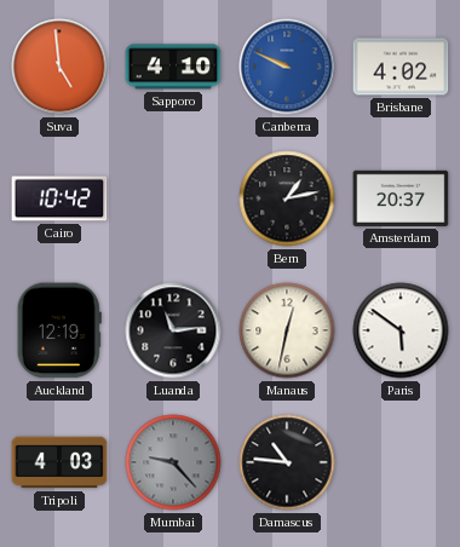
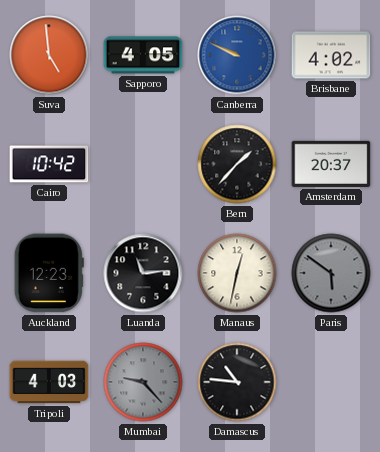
Sapporo: 4:10 -> 4:05
Bern: 1:13 -> 1:37
Auckland: 12:19 -> 12:23
Paris dial: white -> grey
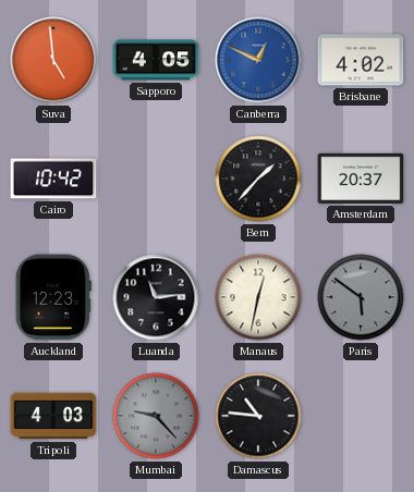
Canberra: 9:49 -> 12:49
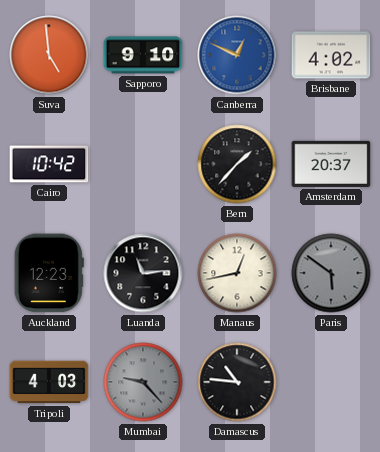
Sapporo: 4:05 -> 9:10
Manaus: 12:32 -> 12:43
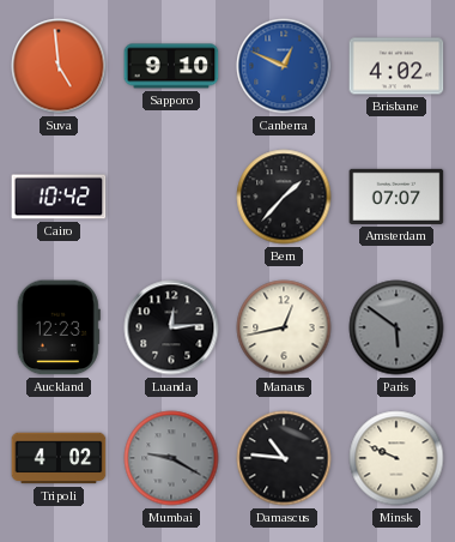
Amsterdam: 20:37 -> 07:07
Luanda: 11:14 -> 12:14
Tripoli: 4:03 -> 4:02
Mumbai: 9:23 -> 9:20
Minsk: none -> 9:49
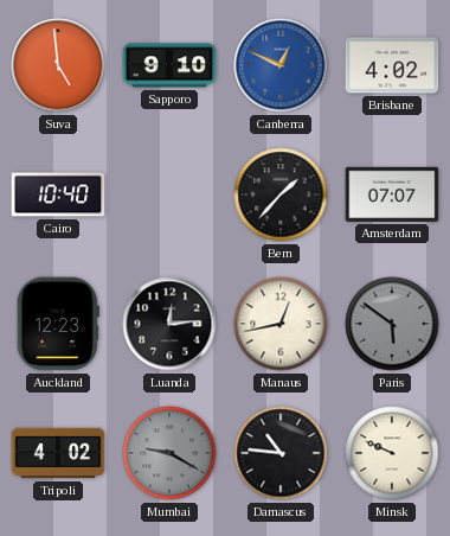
Cairo: 10:42 -> 10:40
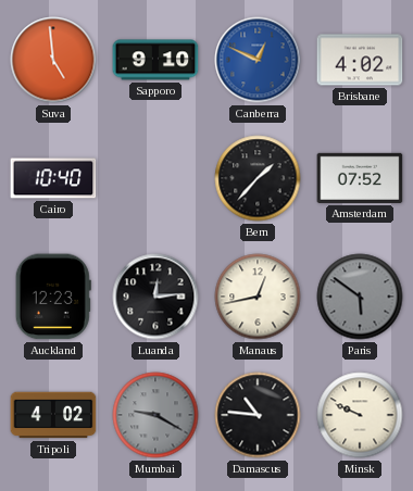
Amsterdam: 07:07 -> 07:52
